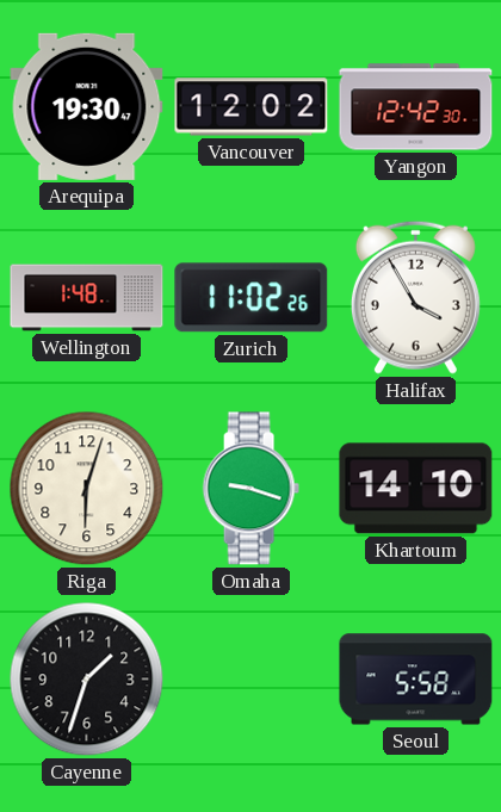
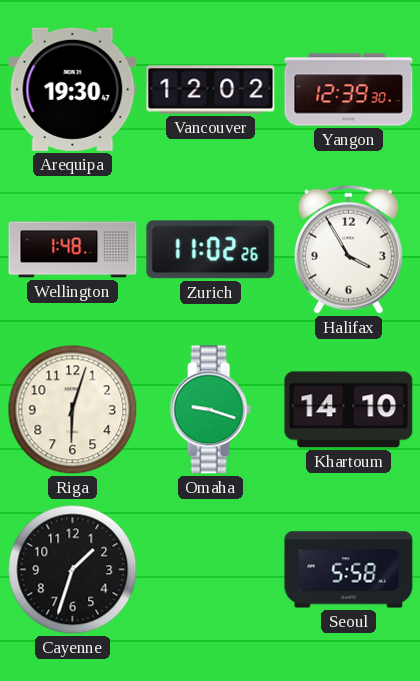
Yangon: 12:42 -> 12:39
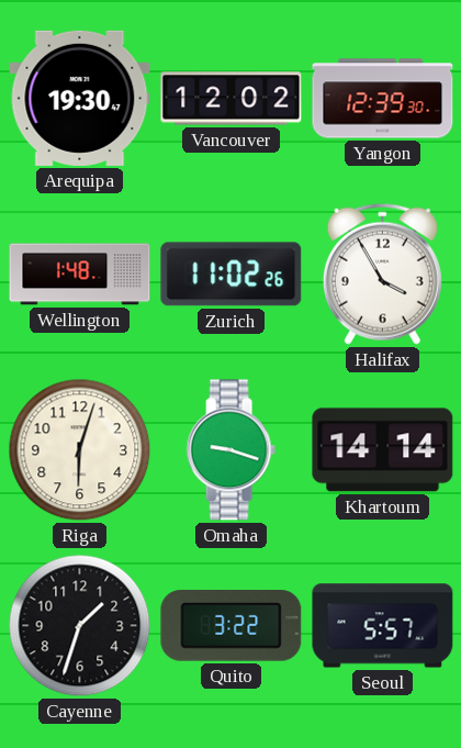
Khartoum: 14:10 -> 14:14
Quito: none -> 3:22
Seoul: 5:58 -> 5:57
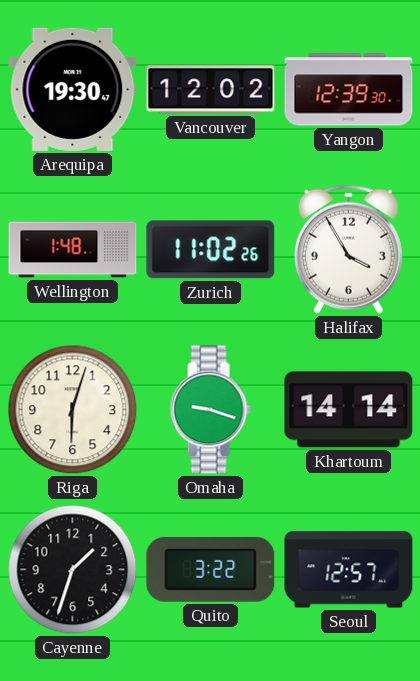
Seoul: 5:57 -> 12:57
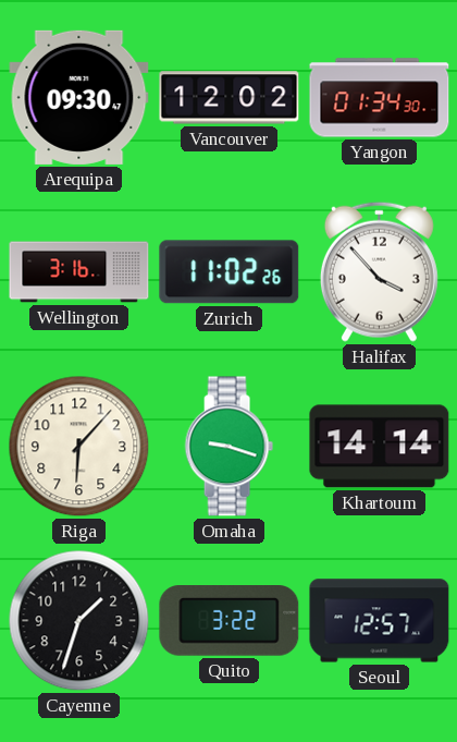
Arequipa: 19:30 -> 09:30
Yangon: 12:39 -> 01:34
Wellington: 1:48 -> 3:16
Halifax: 3:55 -> 3:53
Riga: 6:03 -> 6:07
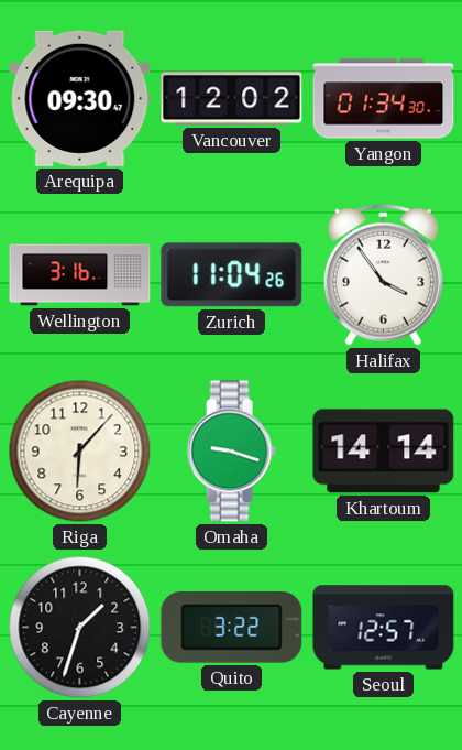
Zurich: 11:02 -> 11:04
Halifax: 3:53 -> 3:54
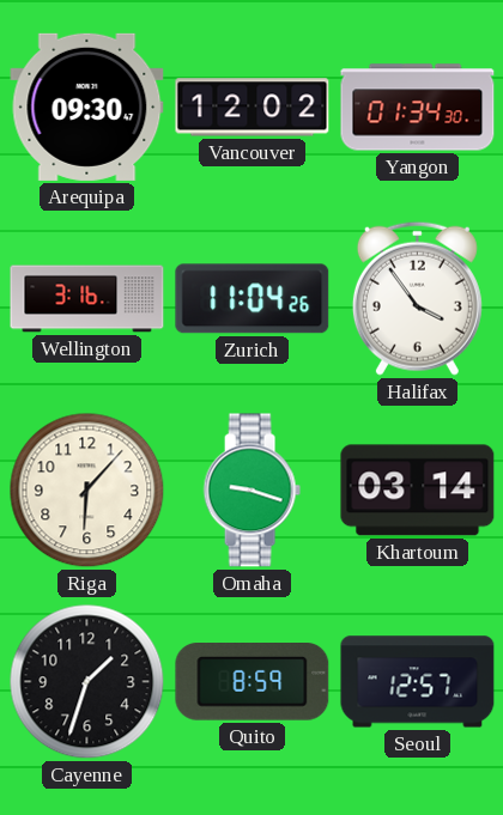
Khartoum: 14:14 -> 03:14
Quito: 3:22 -> 8:59
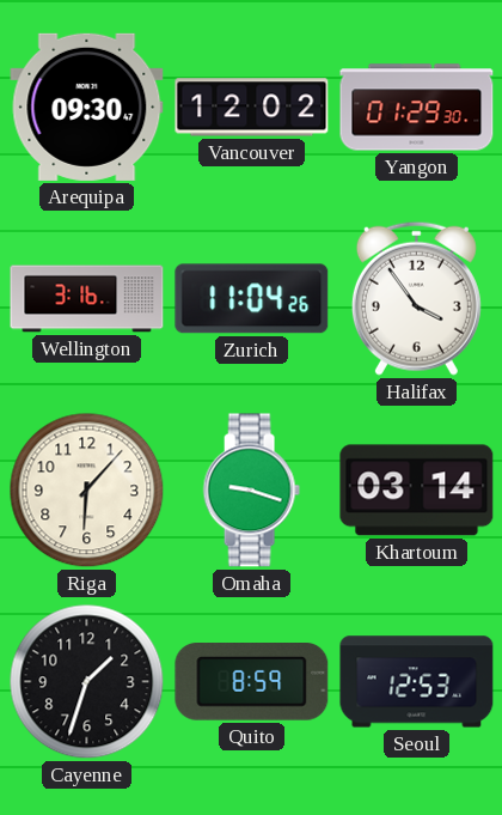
Yangon: 01:34 -> 01:29
Seoul: 12:57 -> 12:53
